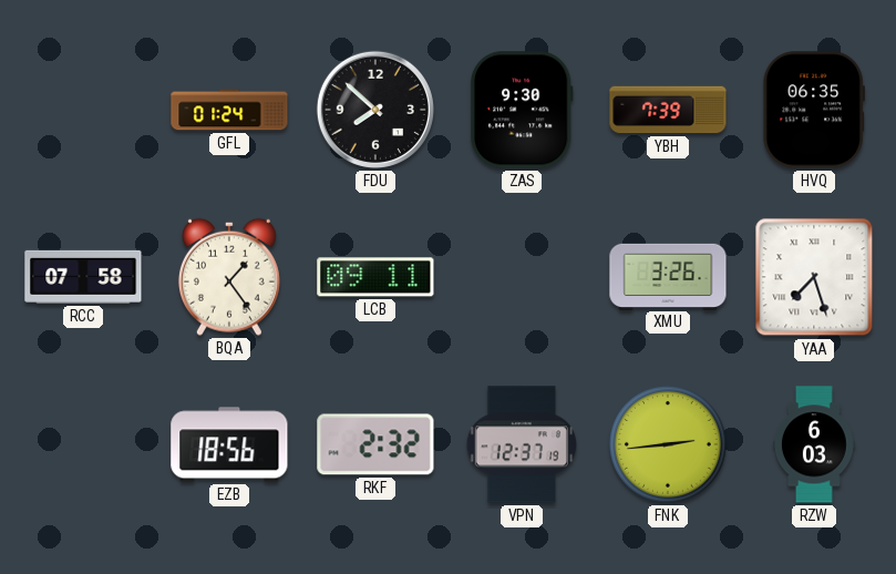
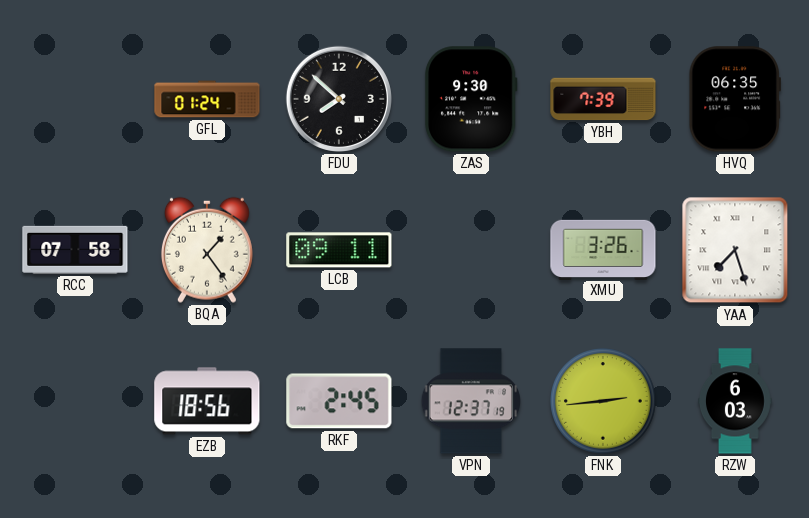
RKF: 2:32 -> 2:45
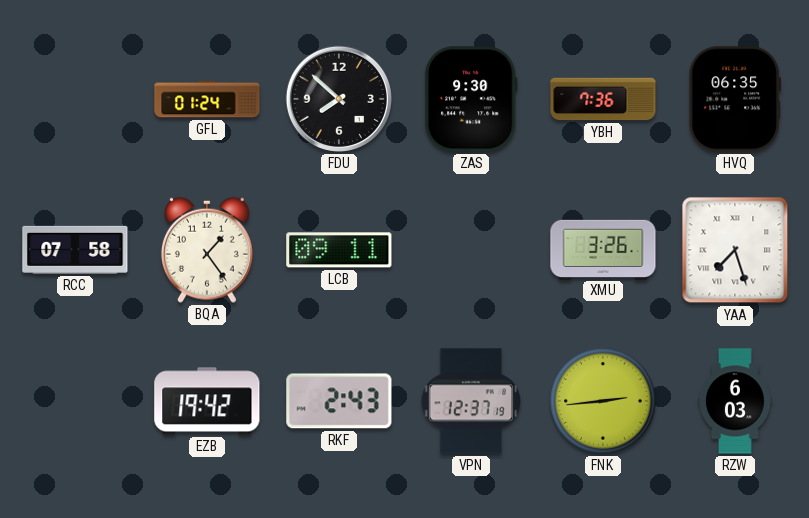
YBH: 7:39 -> 7:36
EZB: 18:56 -> 19:42
RKF: 2:45 -> 2:43
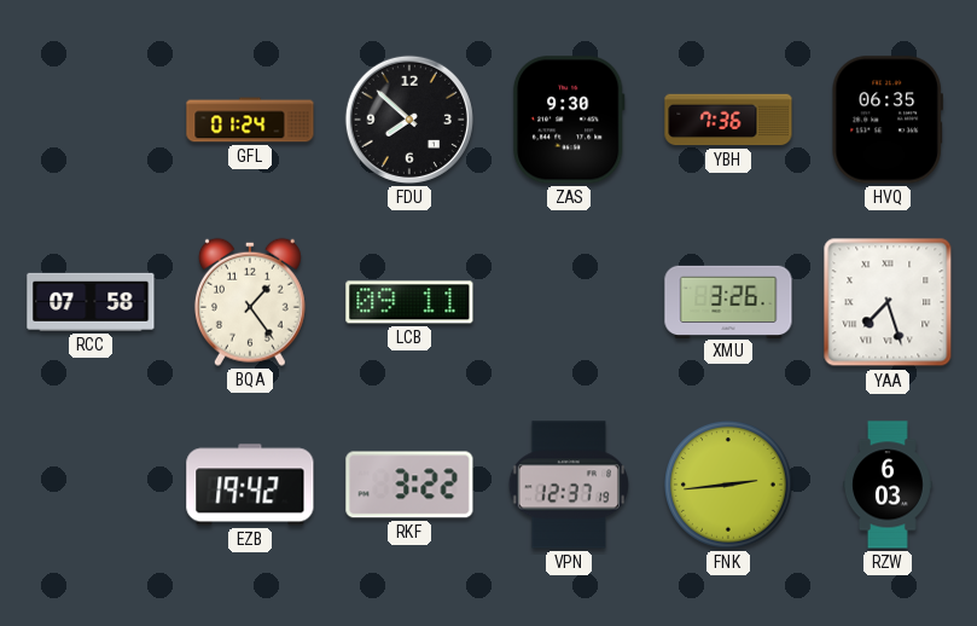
RKF: 2:43 -> 3:22
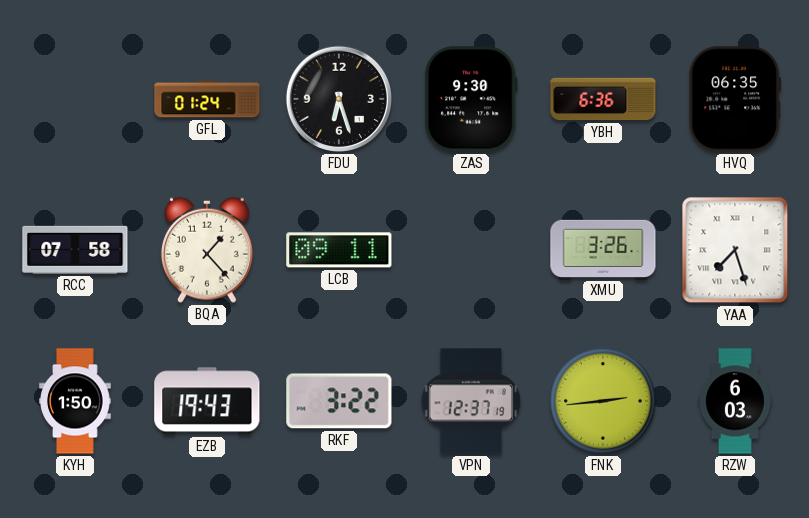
FDU: 7:52 -> 6:27
YBH: 7:36 -> 6:36
BQA: 1:24 -> 1:23
KYH: none -> 1:50
EZB: 19:42 -> 19:43
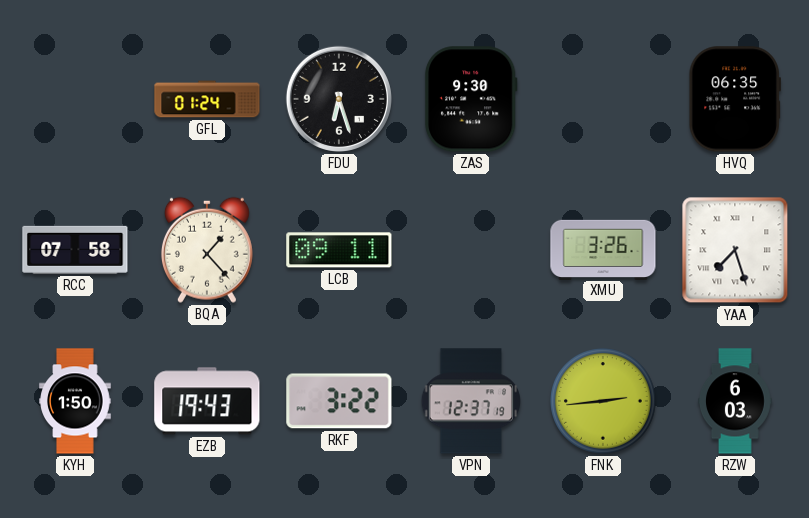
YBH: 6:36 -> none
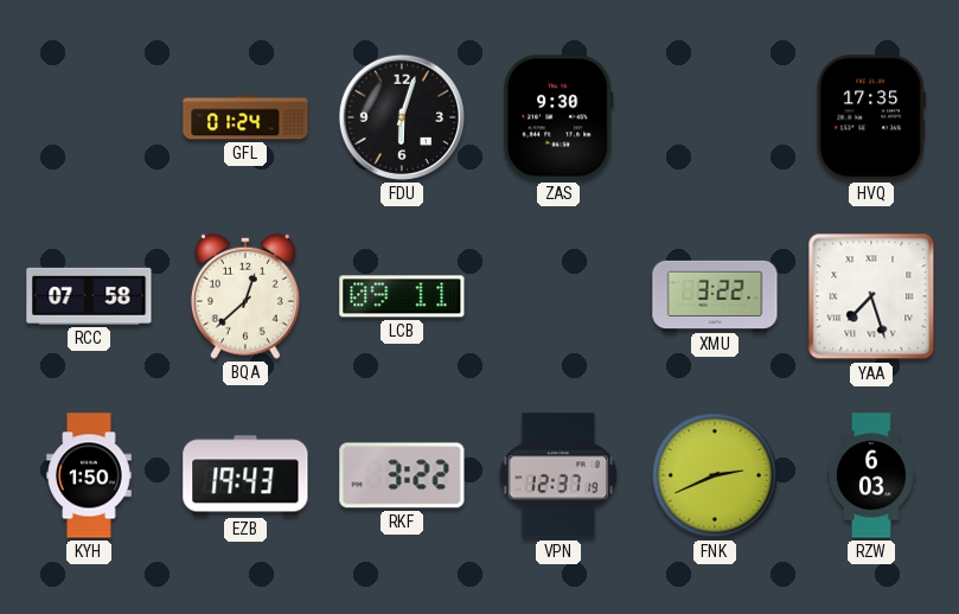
FDU: 6:27 -> 6:03
HVQ: 06:35 -> 17:35
BQA: 1:23 -> 12:38
XMU: 3:26 -> 3:22
FNK: 2:44 -> 2:41
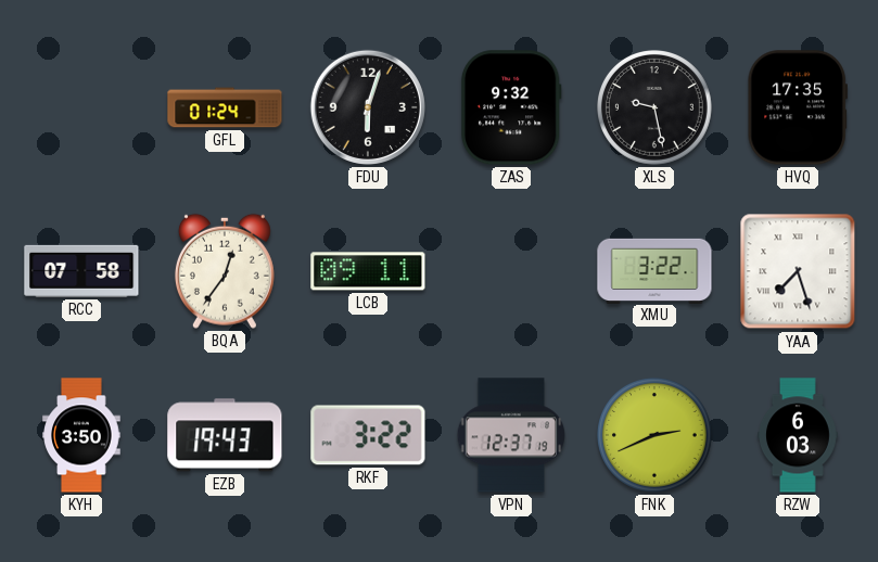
ZAS: 9:30 -> 9:32
XLS: none -> 9:28
BQA: 12:38 -> 12:36
KYH: 1:50 -> 3:50
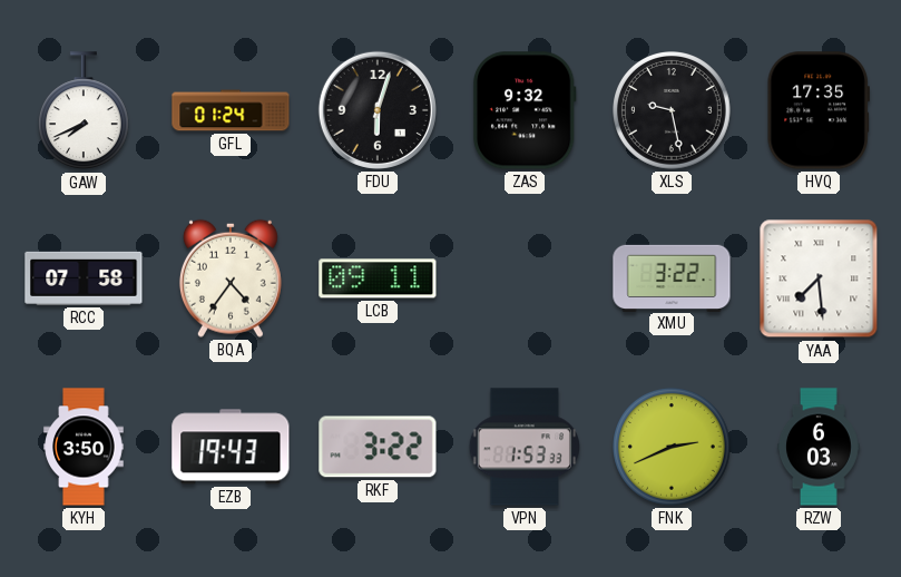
GAW: none -> 7:41
BQA: 12:36 -> 4:36
YAA: 7:27 -> 7:29
VPN: 12:37 -> 1:53
